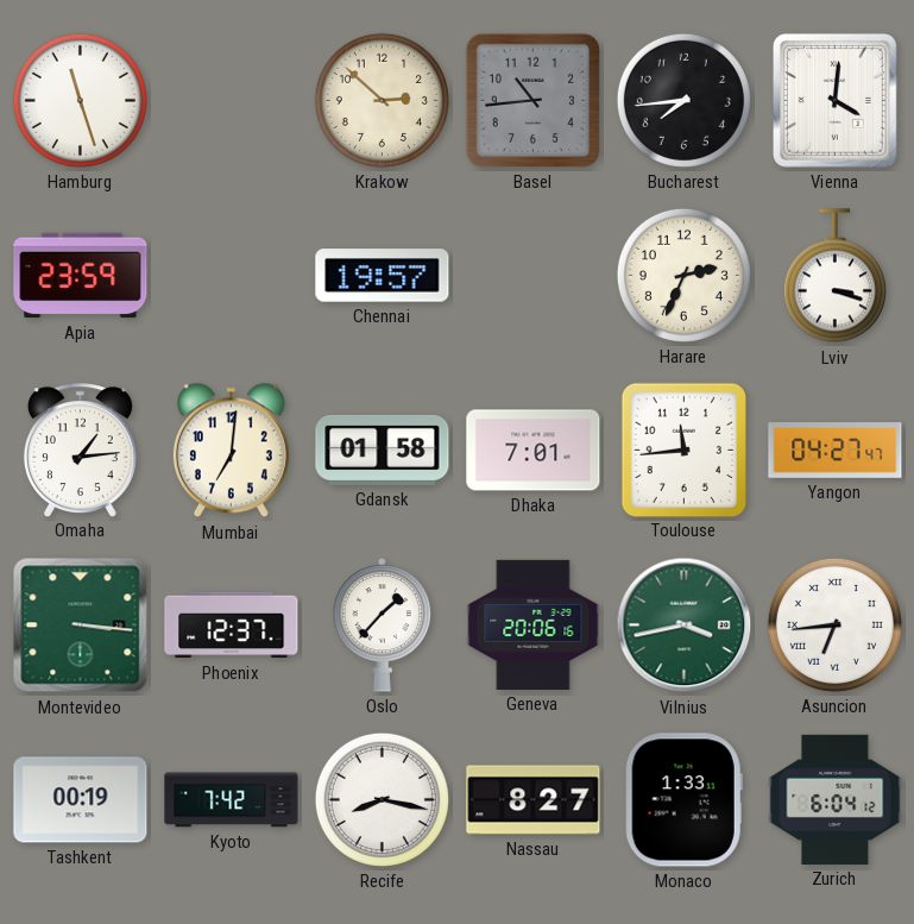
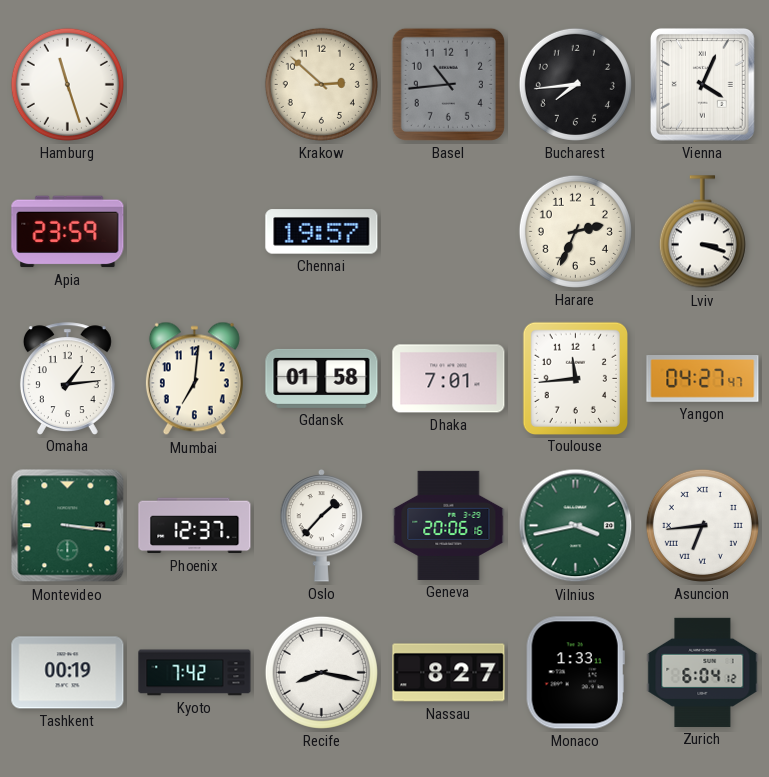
Vienna: 4:01 -> 4:04
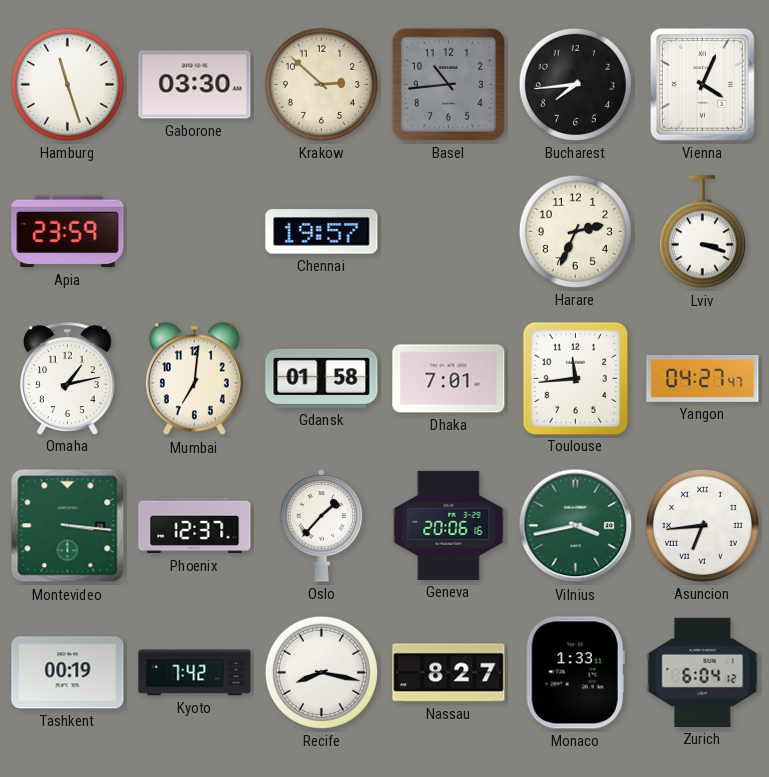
Gaborone: none -> 03:30
Omaha: 1:14 -> 1:13
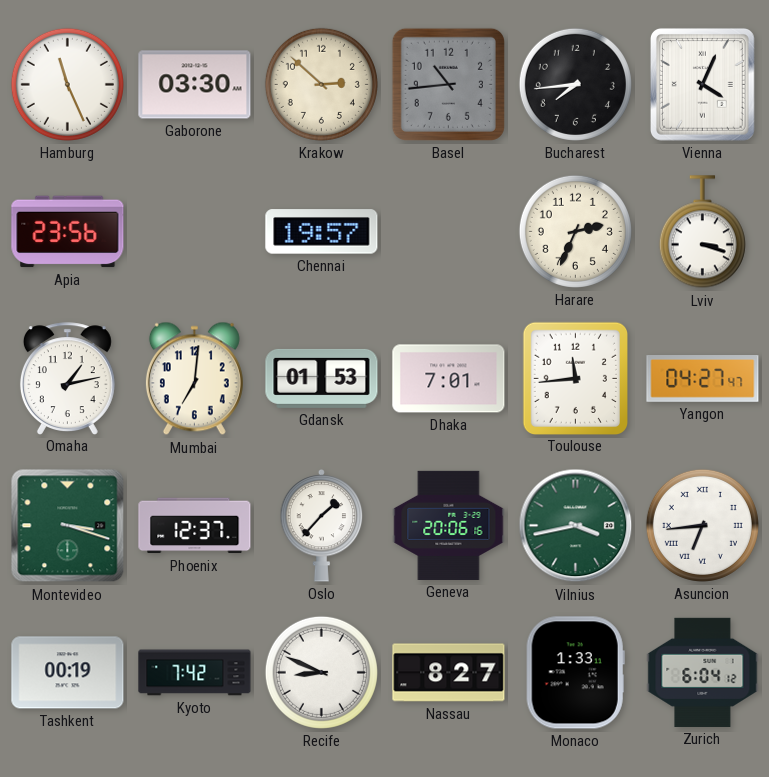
Hamburg: 11:27 -> 11:26
Apia: 23:59 -> 23:56
Gdansk: 01:58 -> 01:53
Montevideo: 3:16 -> 3:18
Recife: 8:17 -> 8:49
